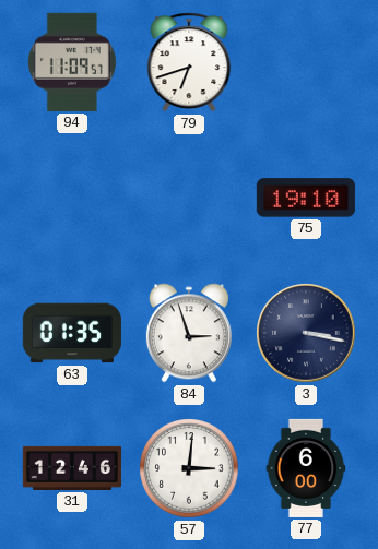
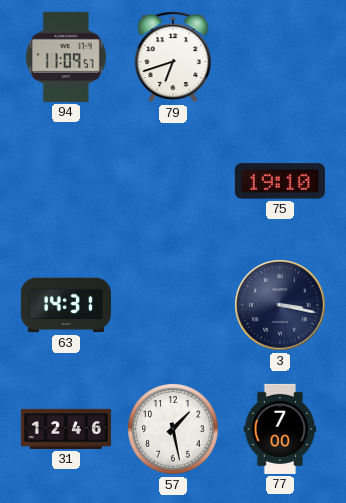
63: 01:35 -> 14:31
84: 2:57 -> none
57: 3:01 -> 1:28
77: 6:00 -> 7:00
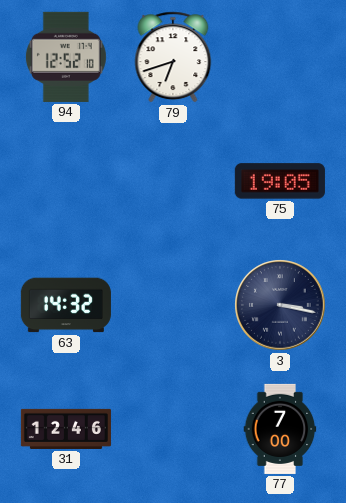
94: 11:09 -> 12:52
75: 19:10 -> 19:05
63: 14:31 -> 14:32
57: 1:28 -> none
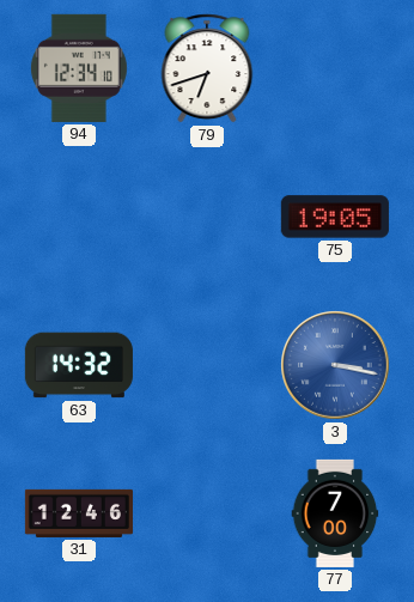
94: 12:52 -> 12:34
3 dial: navy -> blue
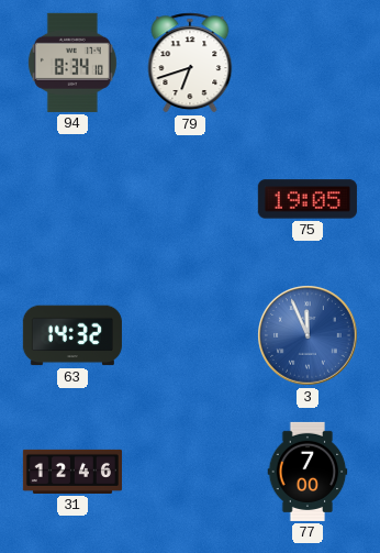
94: 12:34 -> 8:34
3: 3:17 -> 11:56
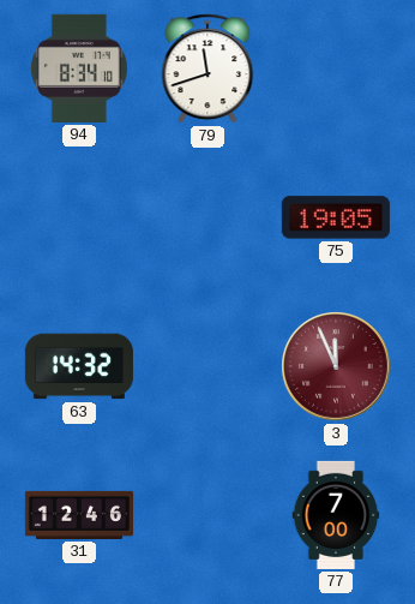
79: 6:42 -> 11:42
3 dial: blue -> burgundy
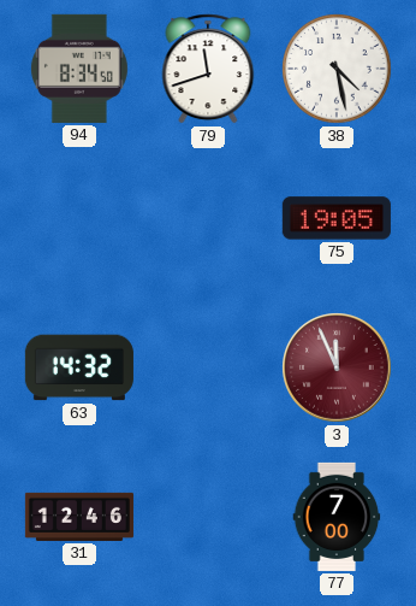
94: 8:34:10 -> 8:34:50
38: none -> 4:28
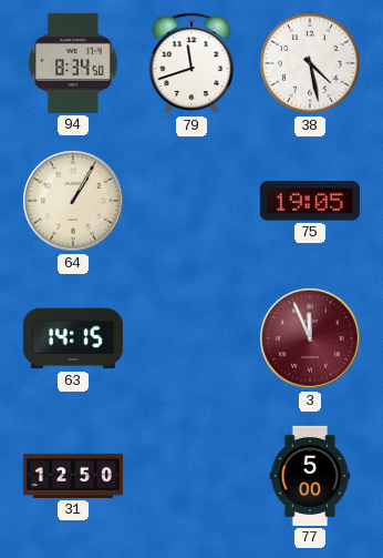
64: none -> 1:05
63: 14:32 -> 14:15
31: 12:46 -> 12:50
77: 7:00 -> 5:00
